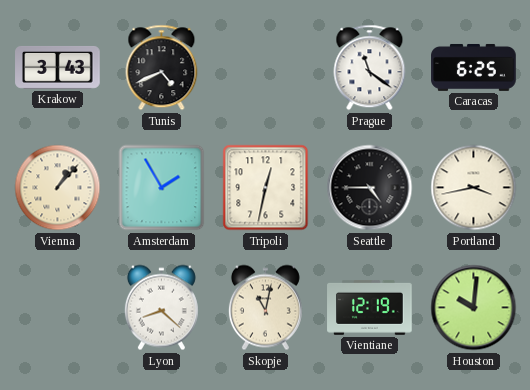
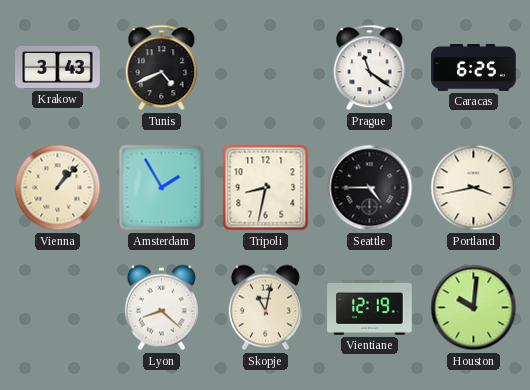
Tripoli: 12:32 -> 8:32
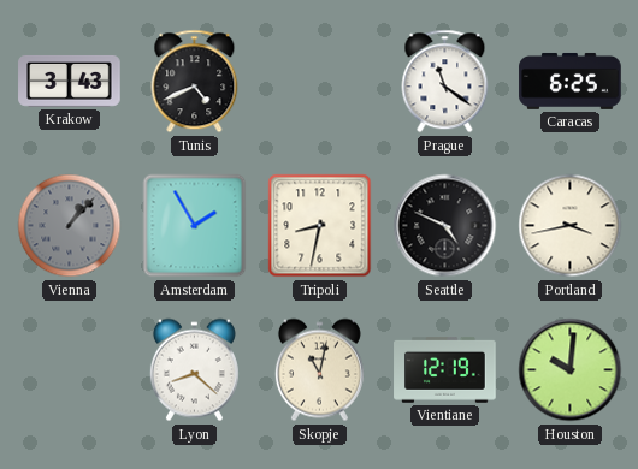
Vienna dial: cream -> grey
Seattle: 4:45 -> 4:49
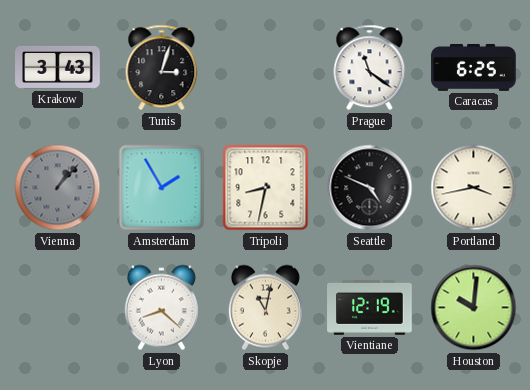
Tunis: 4:41 -> 3:03
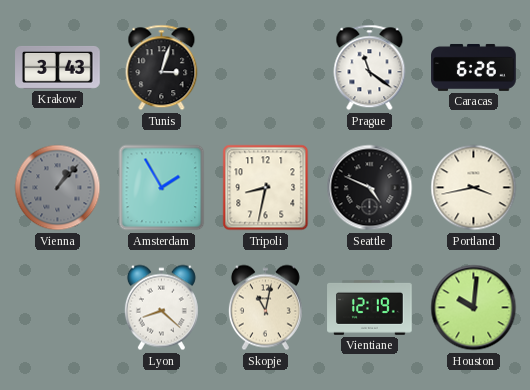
Caracas: 6:25 -> 6:26
